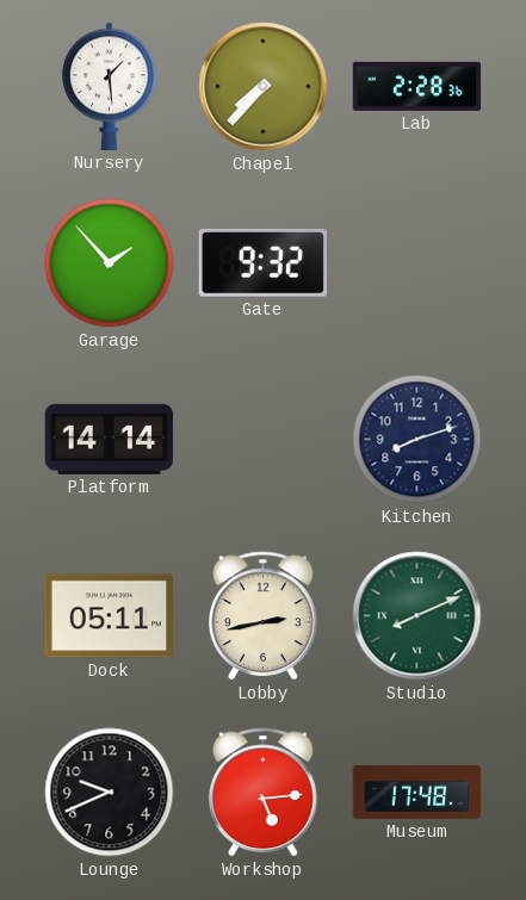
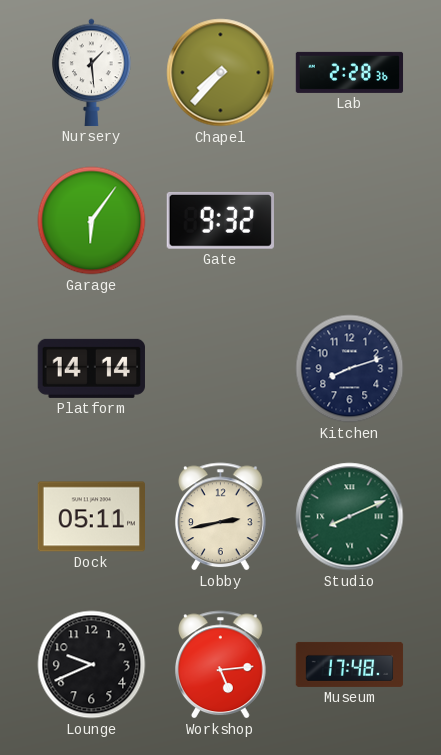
Garage: 1:53 -> 6:06
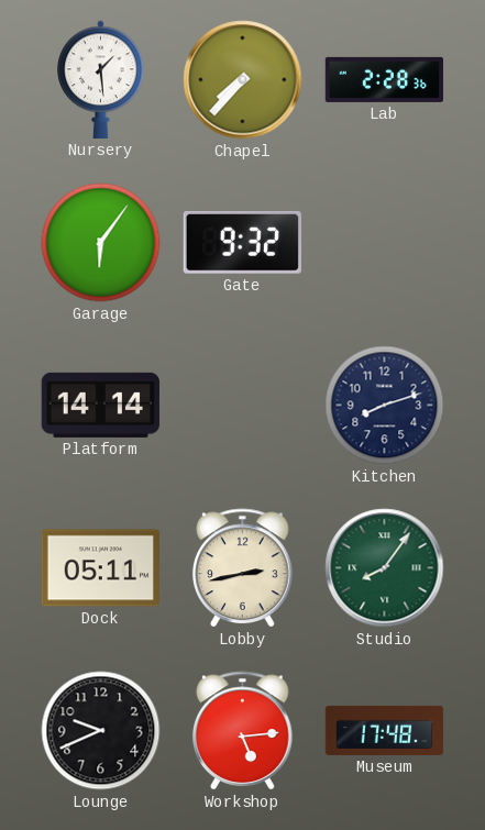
Studio: 8:11 -> 8:06
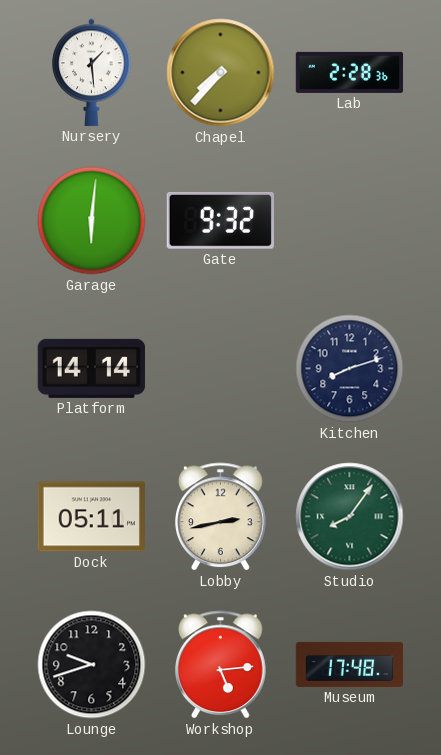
Garage: 6:06 -> 6:01
Lounge: 9:41 -> 9:42
